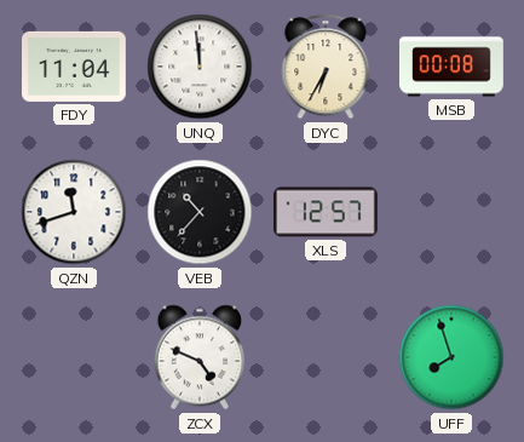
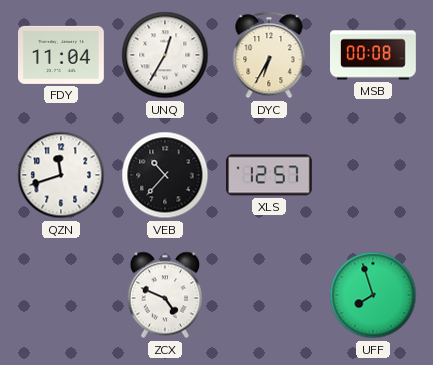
UNQ: 11:59 -> 12:35
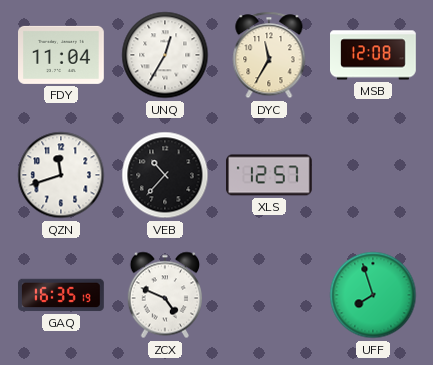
DYC: 6:35 -> 11:35
MSB: 00:08 -> 12:08
GAQ: none -> 16:35
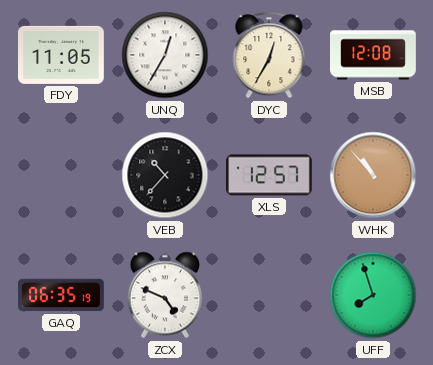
FDY: 11:04 -> 11:05
DYC: 11:35 -> 12:35
QZN: 11:42 -> none
WHK: none -> 10:53
GAQ: 16:35 -> 06:35
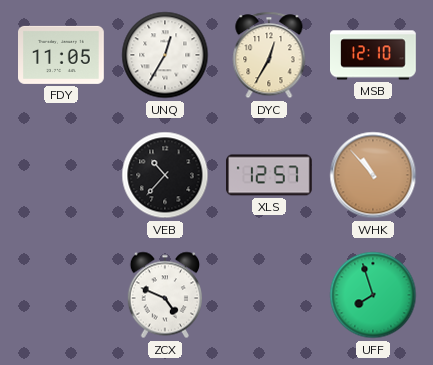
MSB: 12:08 -> 12:10
GAQ: 06:35 -> none
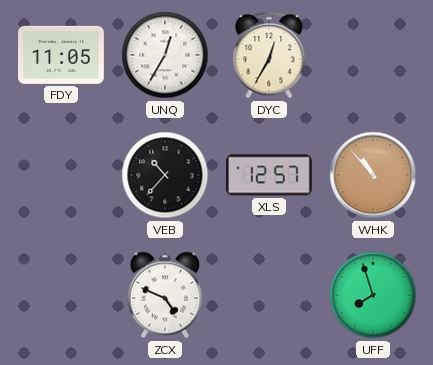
MSB: 12:10 -> none
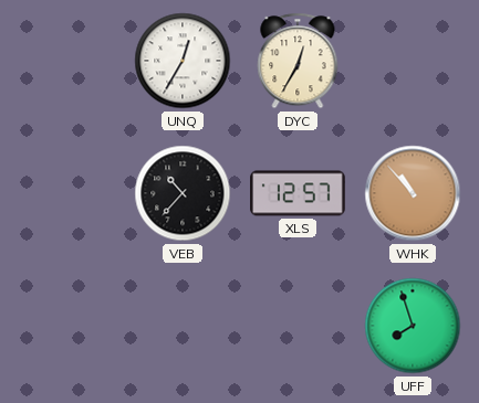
FDY: 11:05 -> none
ZCX: 4:49 -> none
